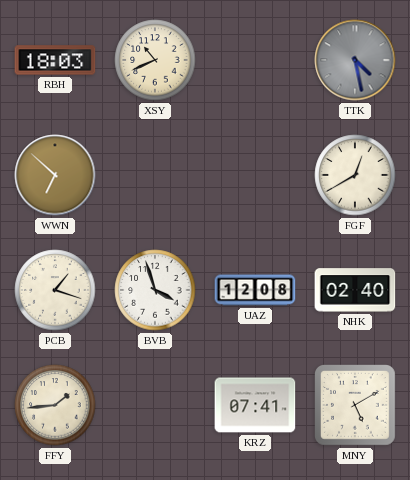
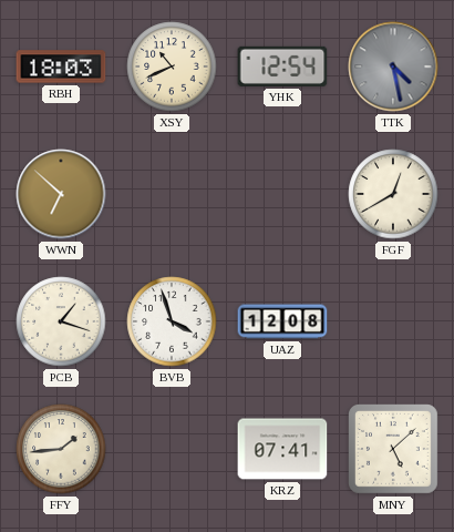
YHK: none -> 12:54
NHK: 02:40 -> none
MNY: 5:10 -> 5:08
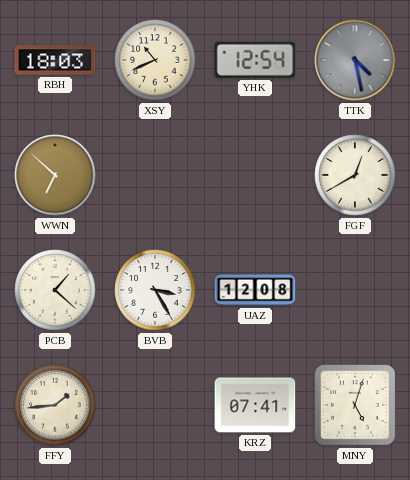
PCB: 1:18 -> 1:22
BVB: 3:57 -> 3:25
MNY: 5:08 -> 5:03
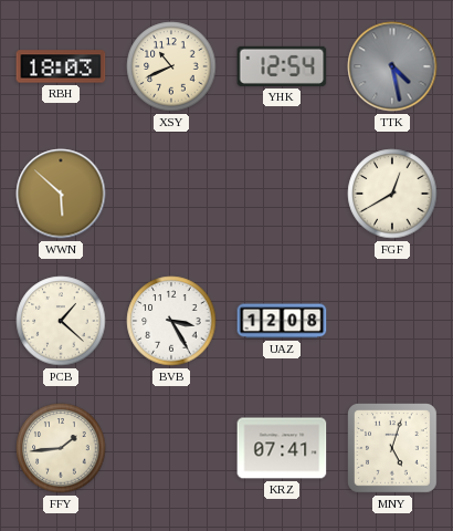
WWN: 6:52 -> 5:52
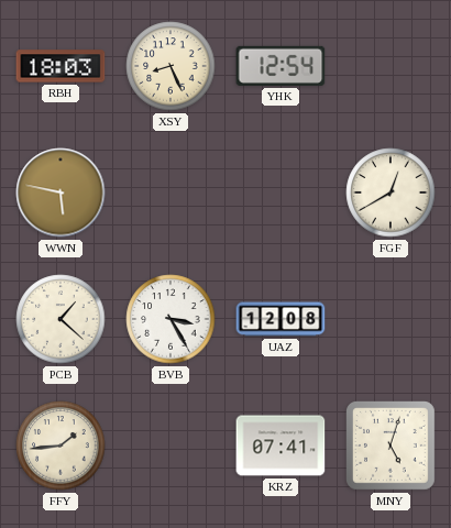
XSY: 10:41 -> 8:26
TTK: 4:28 -> none
WWN: 5:52 -> 5:47
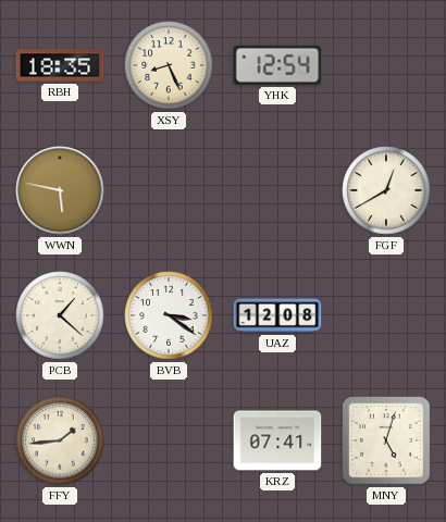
RBH: 18:03 -> 18:35
BVB: 3:25 -> 3:21
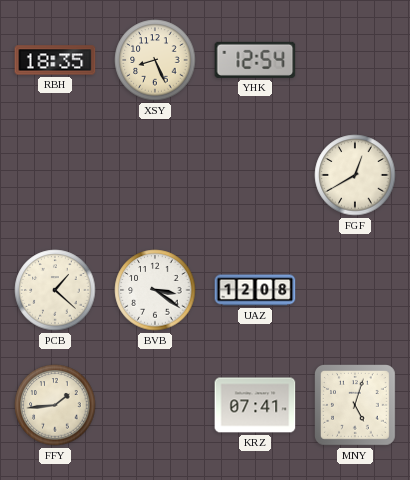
WWN: 5:47 -> none
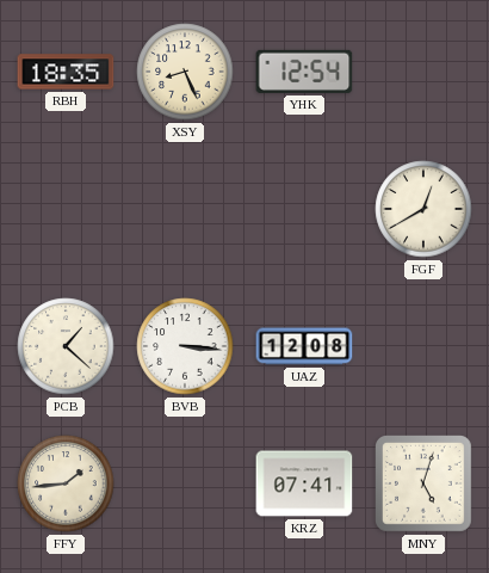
BVB: 3:21 -> 3:16
